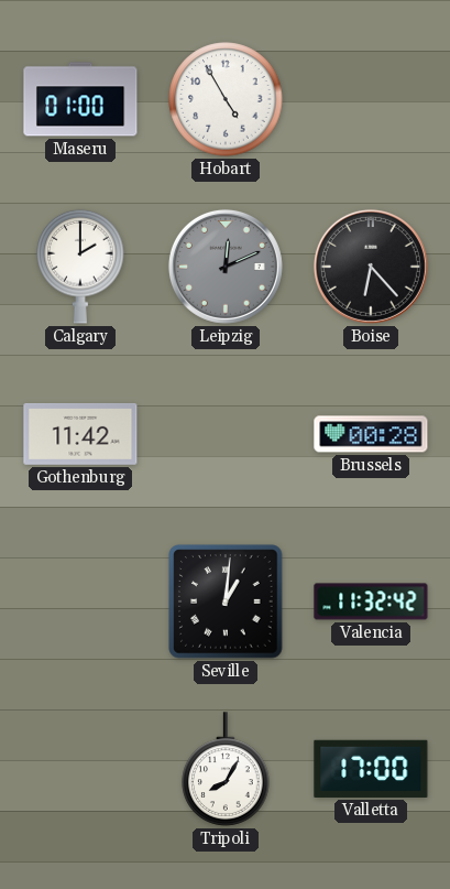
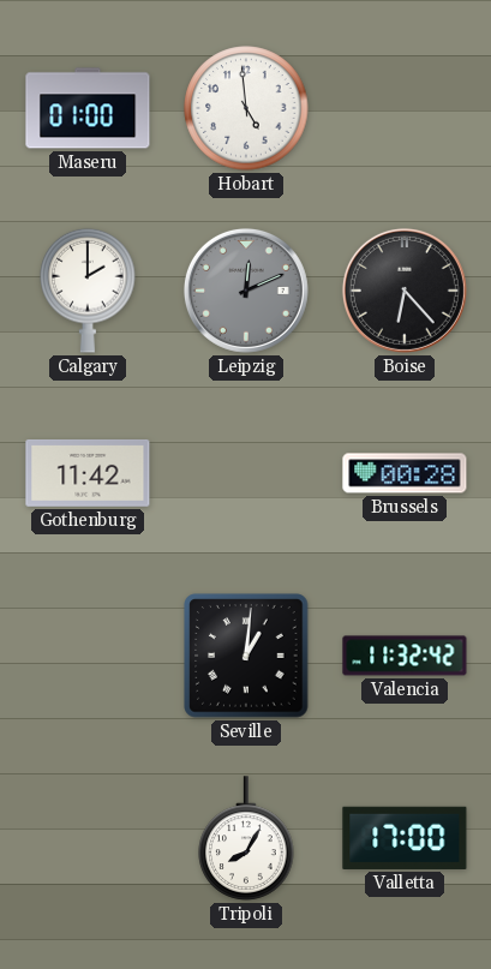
Hobart: 4:55 -> 4:59
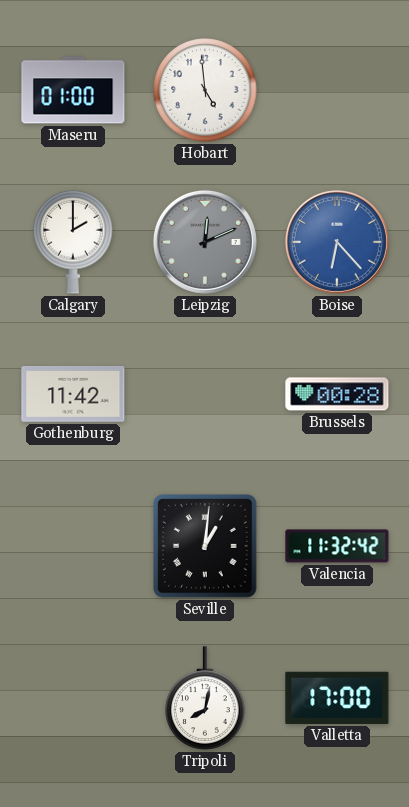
Boise dial: black -> blue
Tripoli: 8:05 -> 8:02
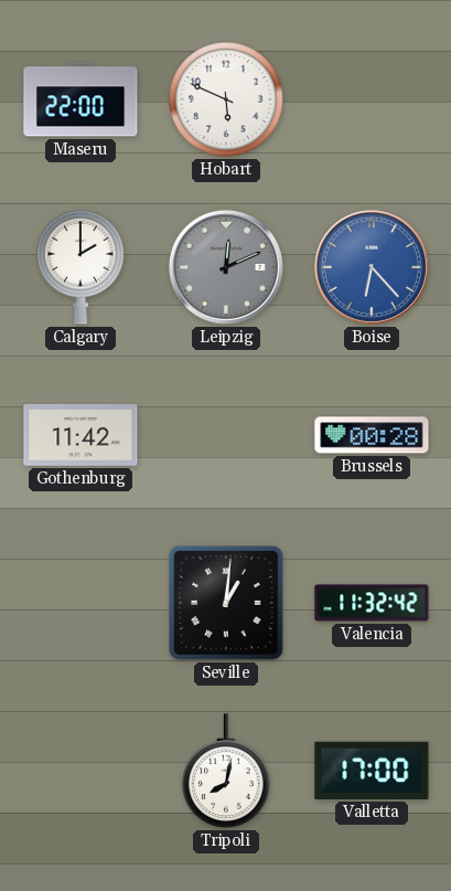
Maseru: 01:00 -> 22:00
Hobart: 4:59 -> 5:49
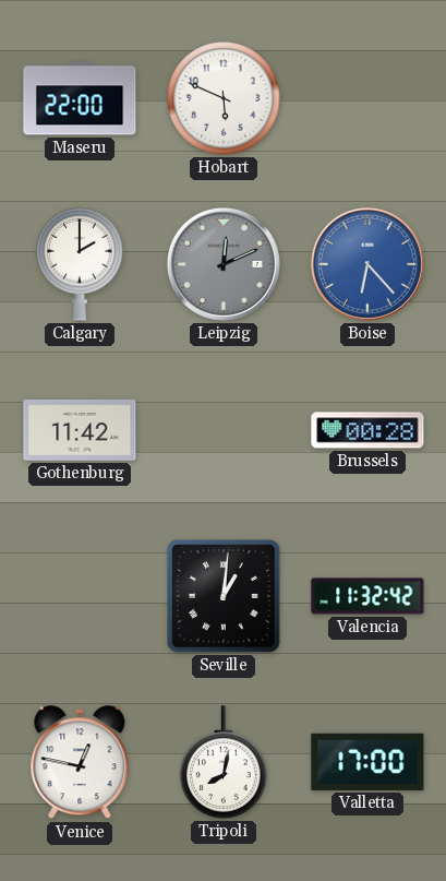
Venice: none -> 12:47
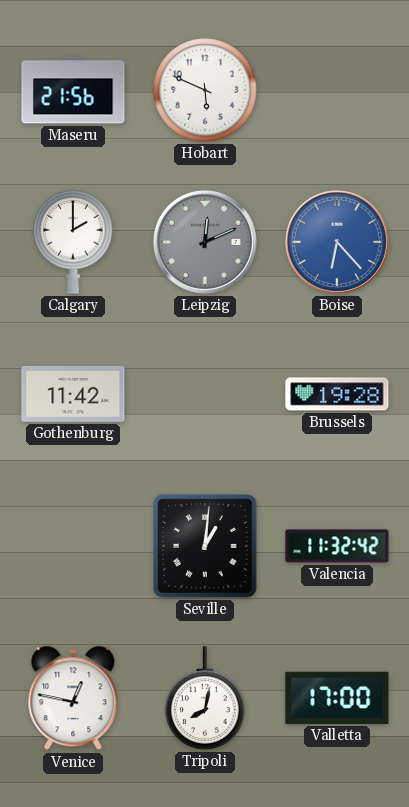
Maseru: 22:00 -> 21:56
Brussels: 00:28 -> 19:28
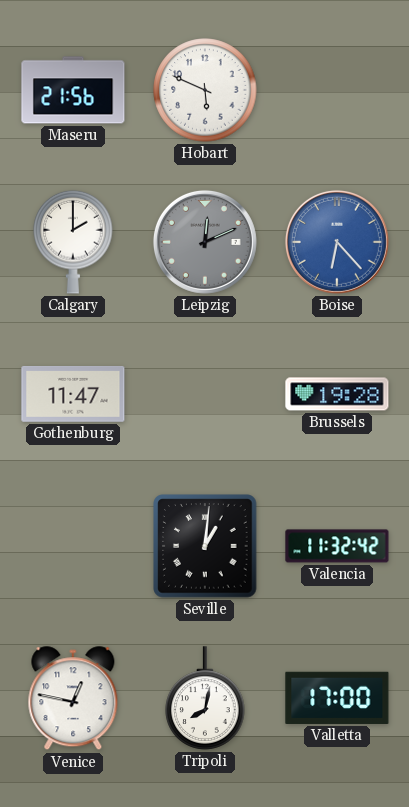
Gothenburg: 11:42 -> 11:47
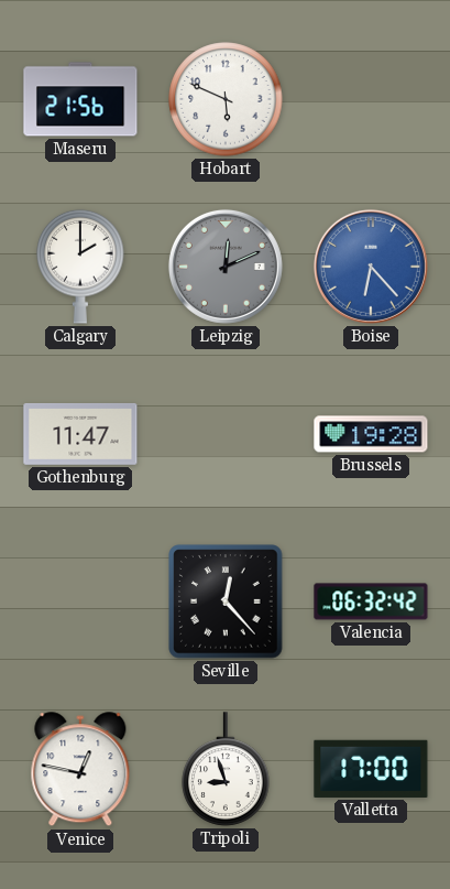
Seville: 1:01 -> 12:23
Valencia: 11:32 -> 06:32
Tripoli: 8:02 -> 8:57
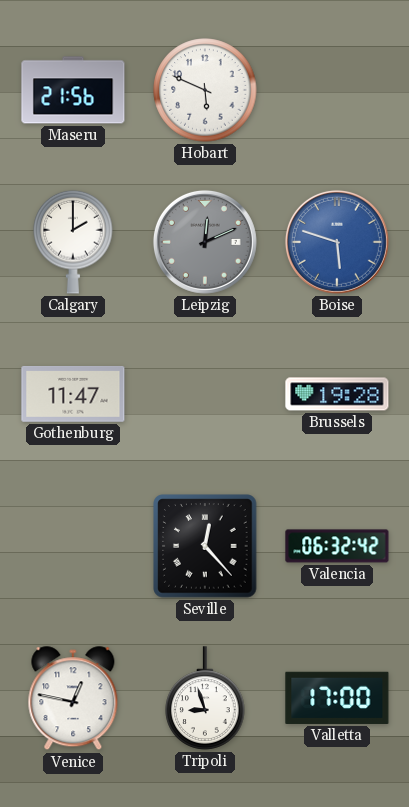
Boise: 6:23 -> 5:48
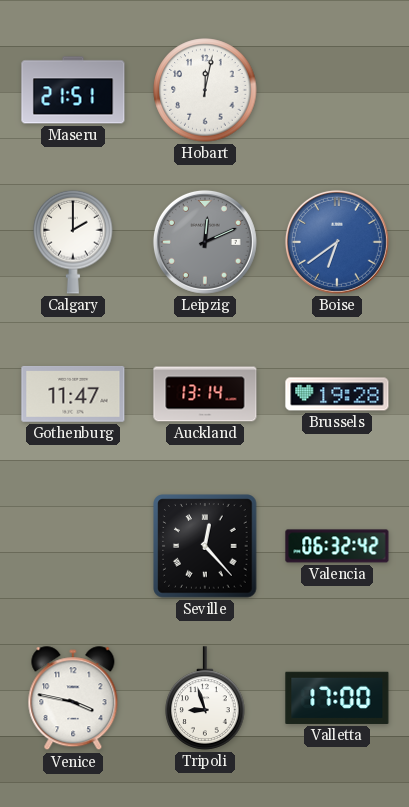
Maseru: 21:56 -> 21:51
Hobart: 5:49 -> 12:02
Boise: 5:48 -> 6:39
Auckland: none -> 13:14
Venice: 12:47 -> 3:47
